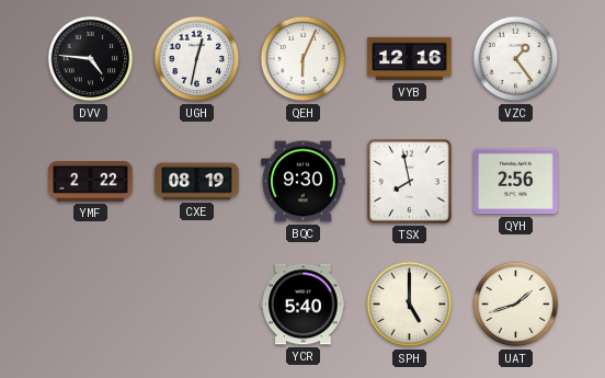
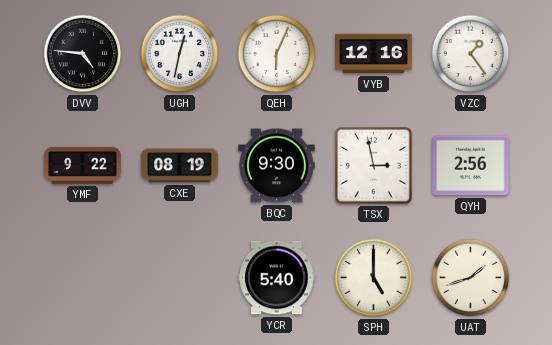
YMF: 2:22 -> 9:22
TSX: 7:58 -> 2:58
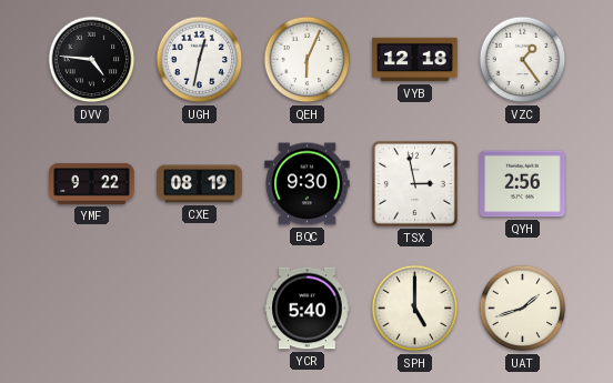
VYB: 12:16 -> 12:18
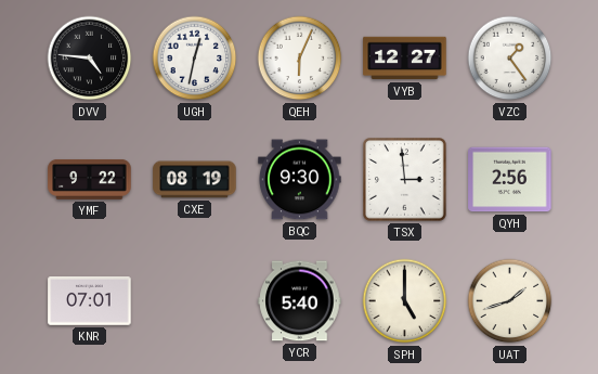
VYB: 12:18 -> 12:27
TSX: 2:58 -> 2:59
KNR: none -> 07:01
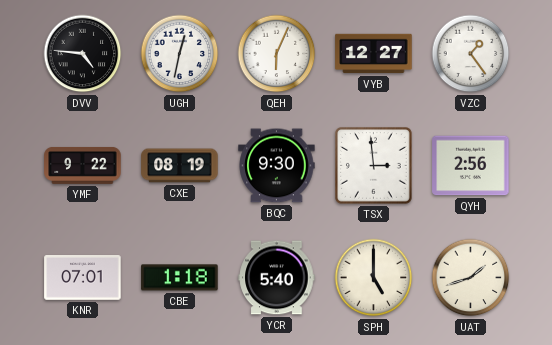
CBE: none -> 1:18
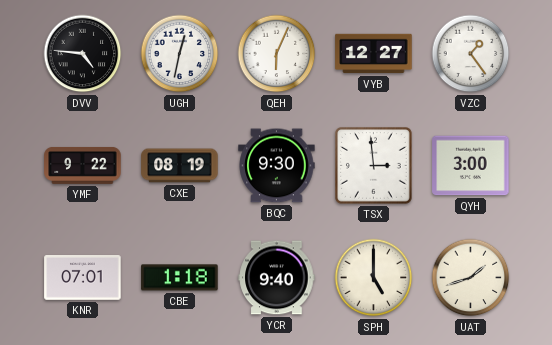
QYH: 2:56 -> 3:00
YCR: 5:40 -> 9:40
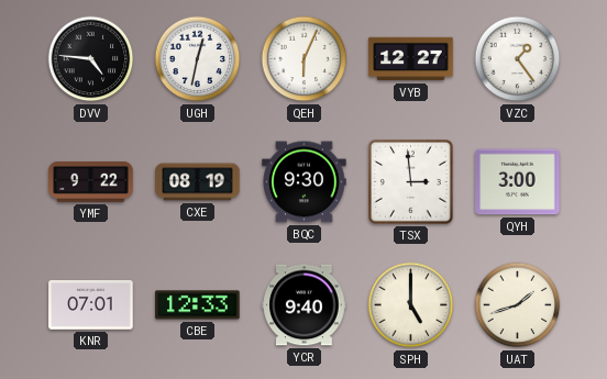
CBE: 1:18 -> 12:33
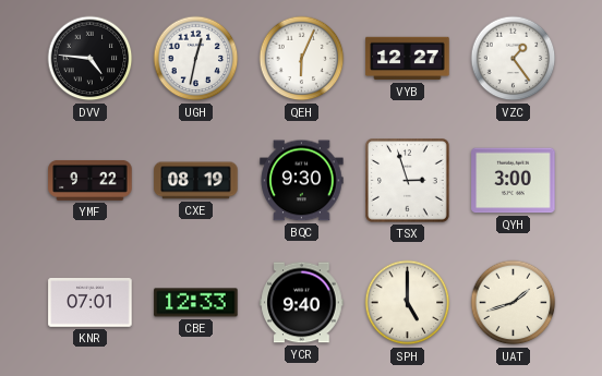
TSX: 2:59 -> 2:57
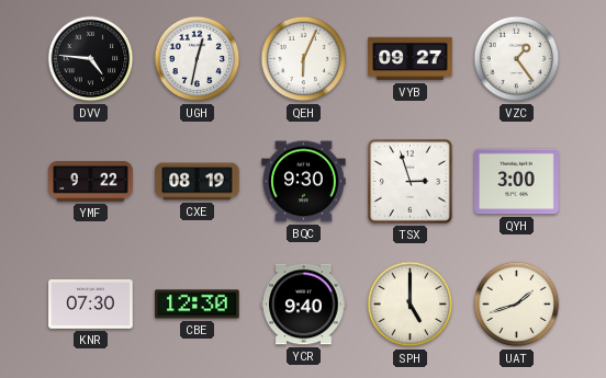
VYB: 12:27 -> 09:27
KNR: 07:01 -> 07:30
CBE: 12:33 -> 12:30
